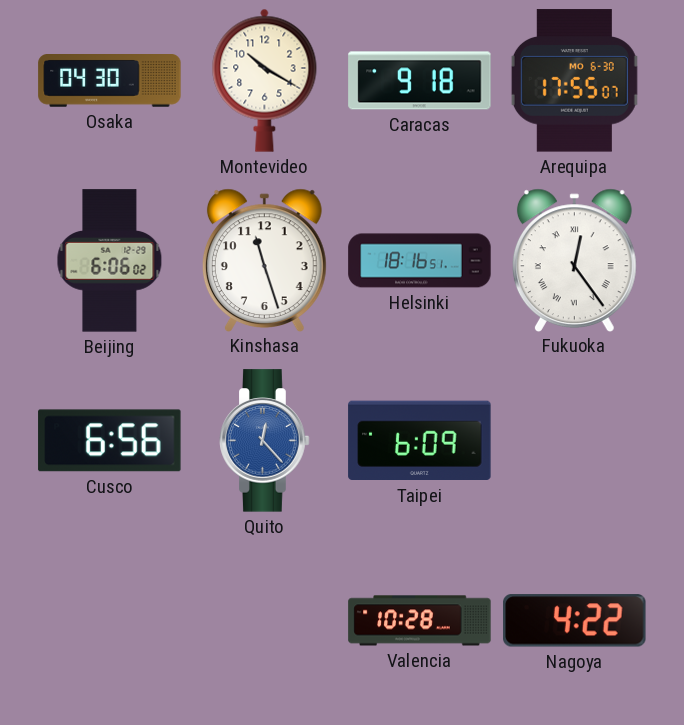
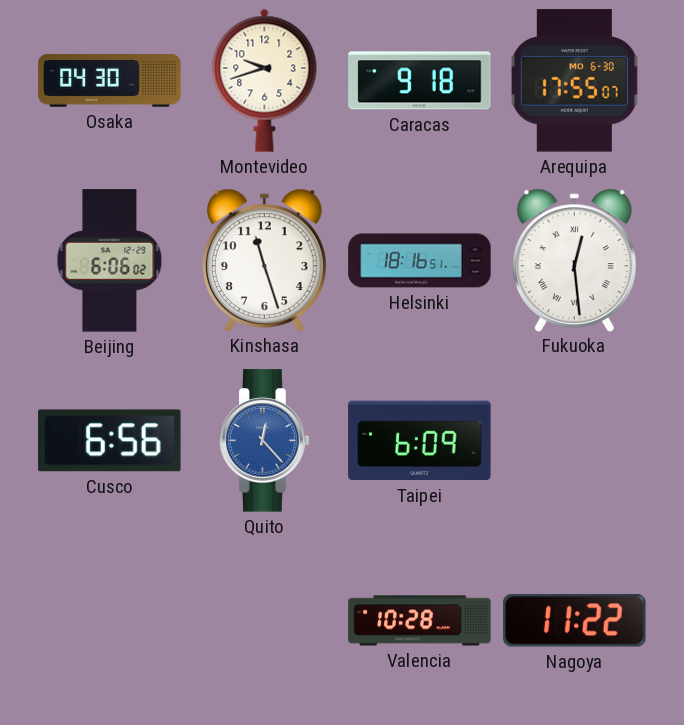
Montevideo: 10:20 -> 9:42
Fukuoka: 12:24 -> 12:29
Nagoya: 4:22 -> 11:22
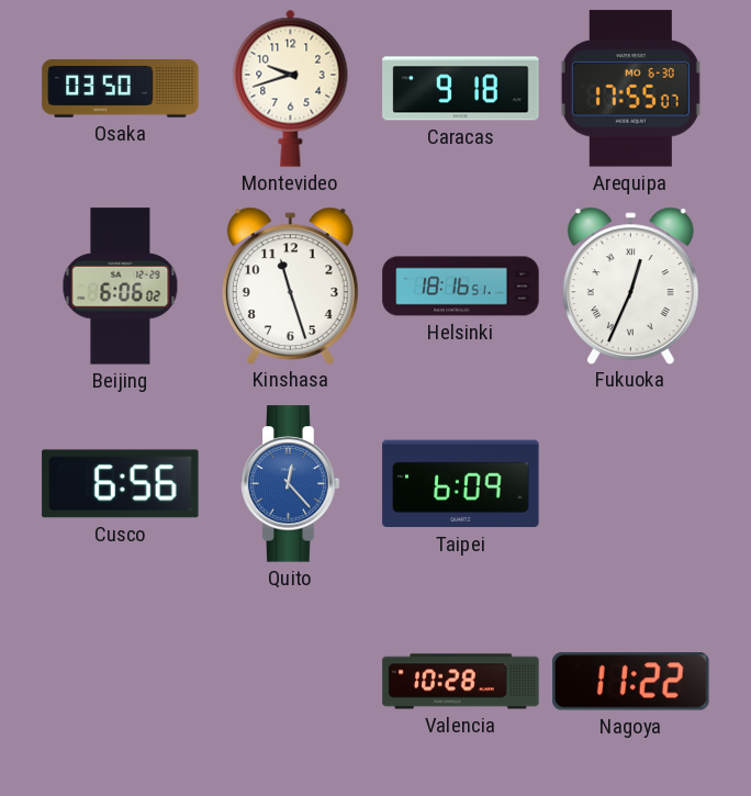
Osaka: 04:30 -> 03:50
Fukuoka: 12:29 -> 12:34
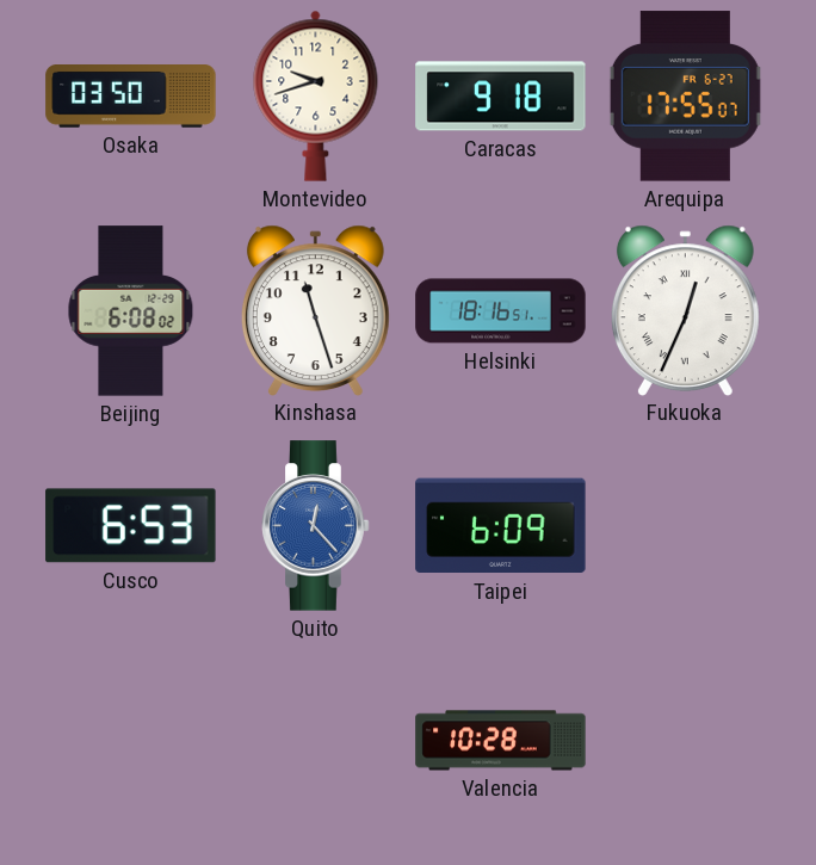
Arequipa date: MO 6-30 -> FR 6-27
Beijing: 6:06 -> 6:08
Cusco: 6:56 -> 6:53
Nagoya: 11:22 -> none
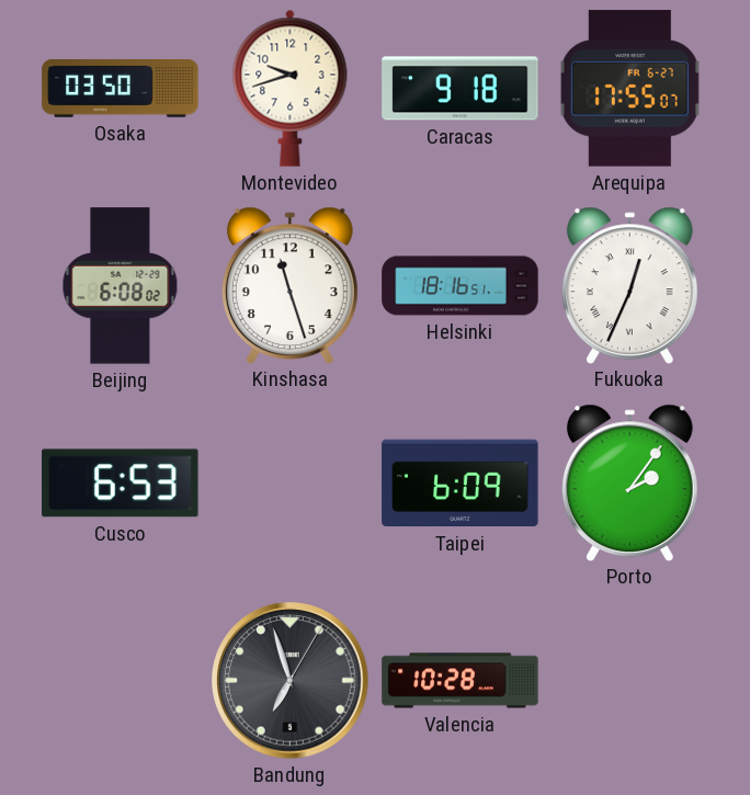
Quito: 12:23 -> none
Porto: none -> 2:06
Bandung: none -> 6:57
